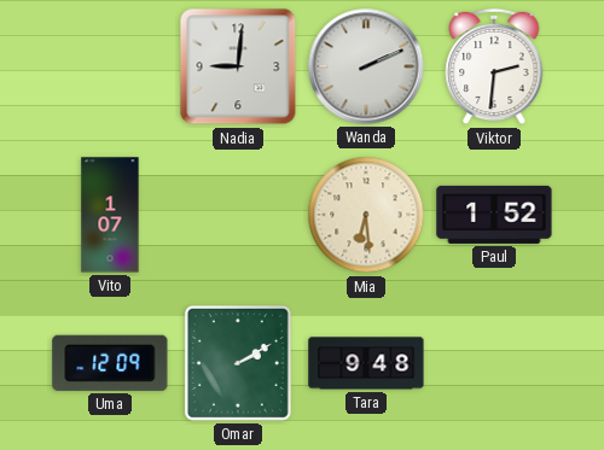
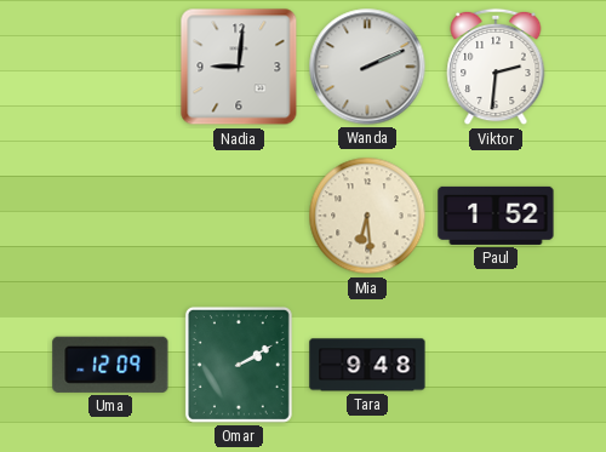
Vito: 1:07 -> none
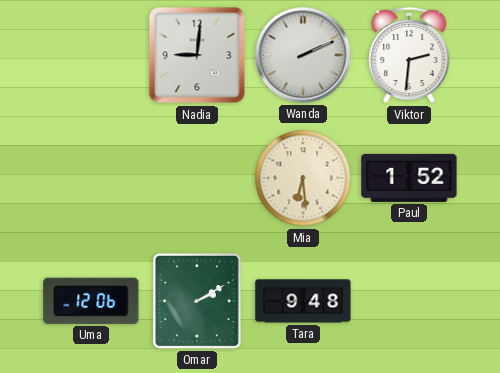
Uma: 12:09 -> 12:06
